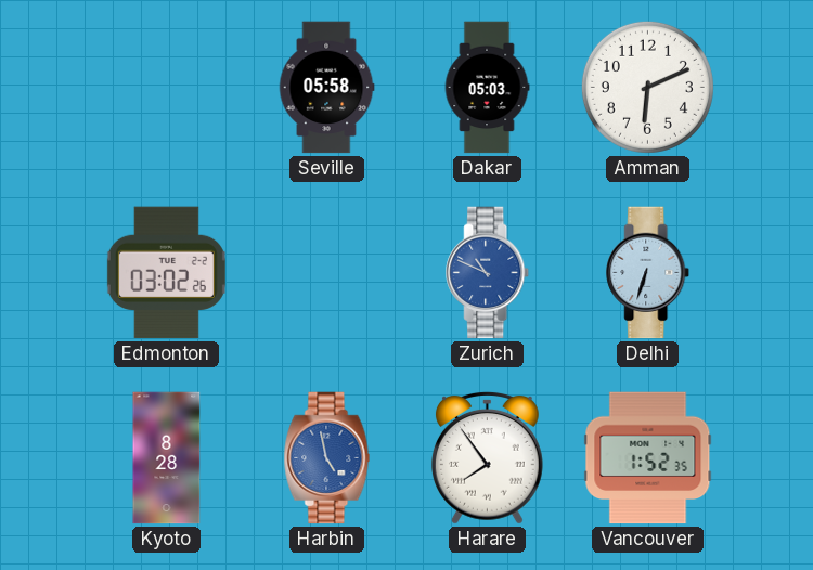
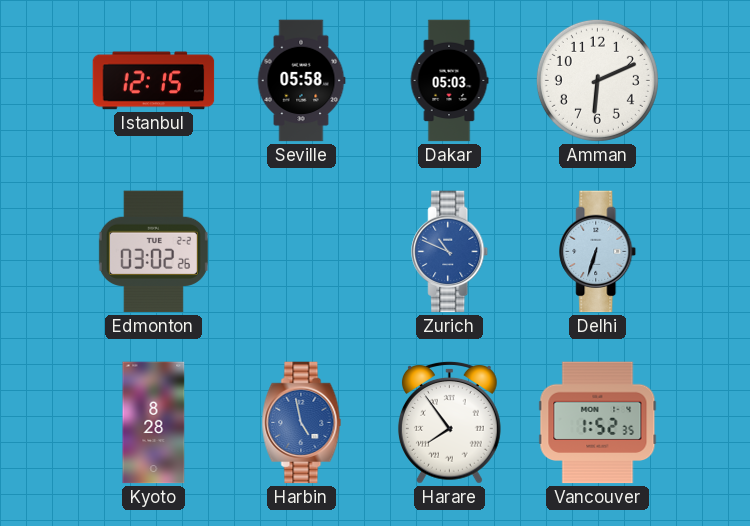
Istanbul: none -> 12:15
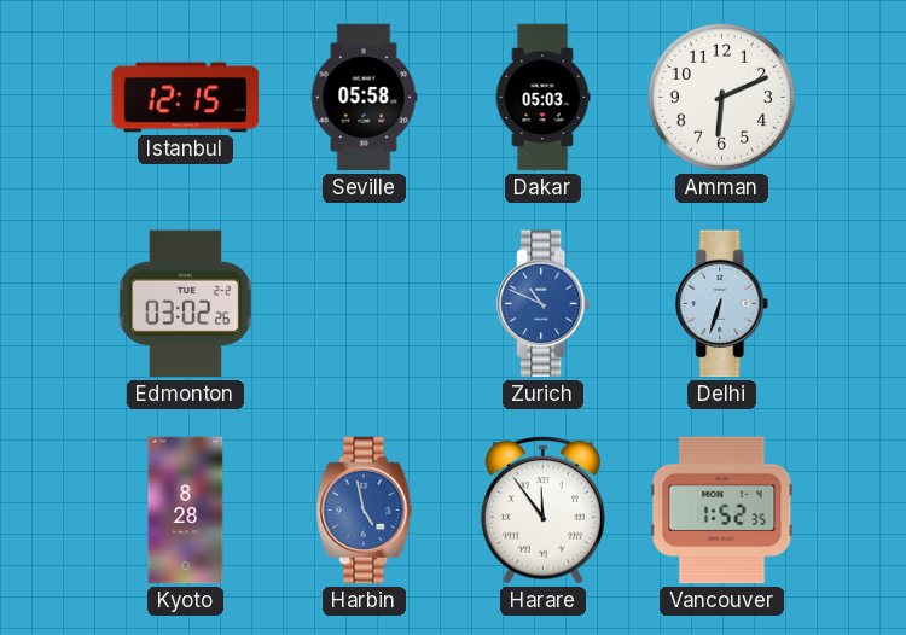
Harare: 7:54 -> 11:54
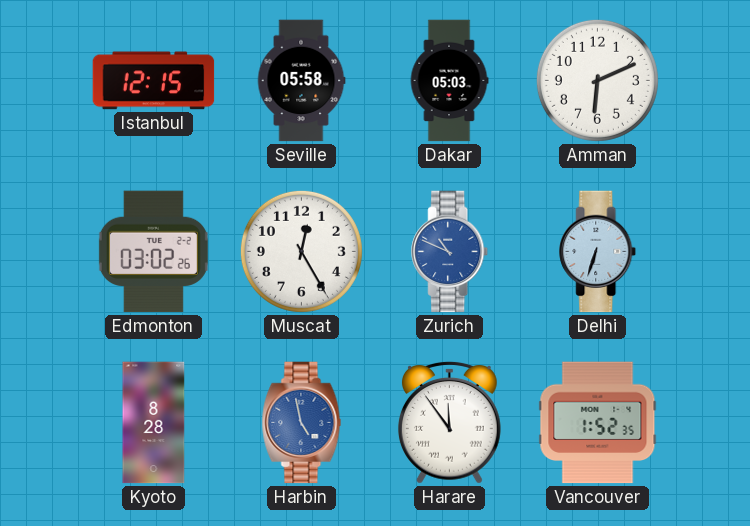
Muscat: none -> 12:25
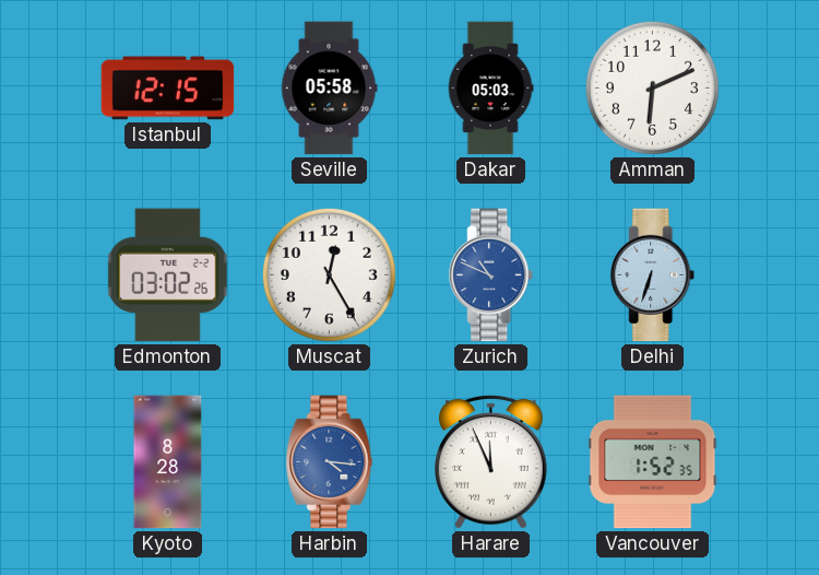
Harbin: 4:58 -> 4:16
Harare: 11:54 -> 11:56
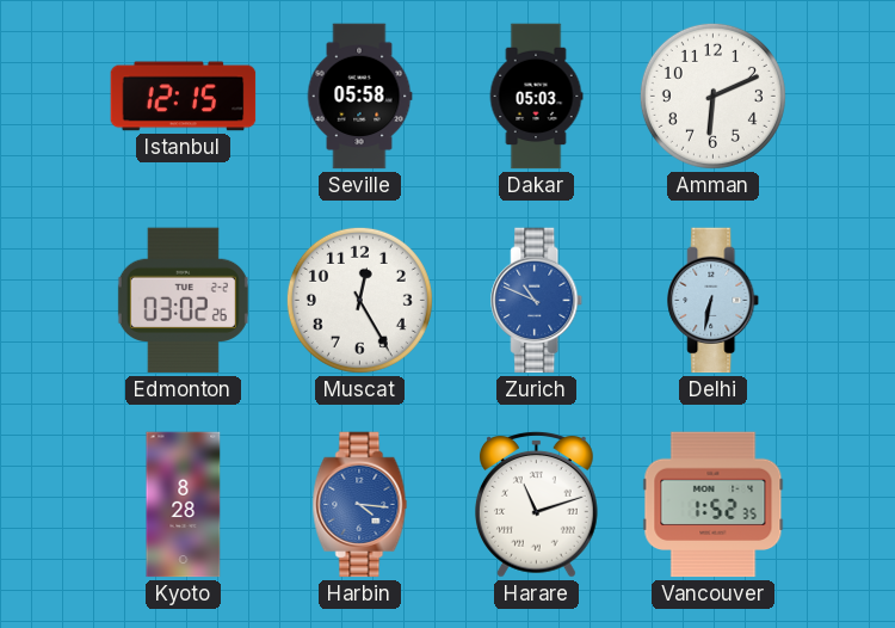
Delhi: 6:33 -> 6:32
Harare: 11:56 -> 11:12
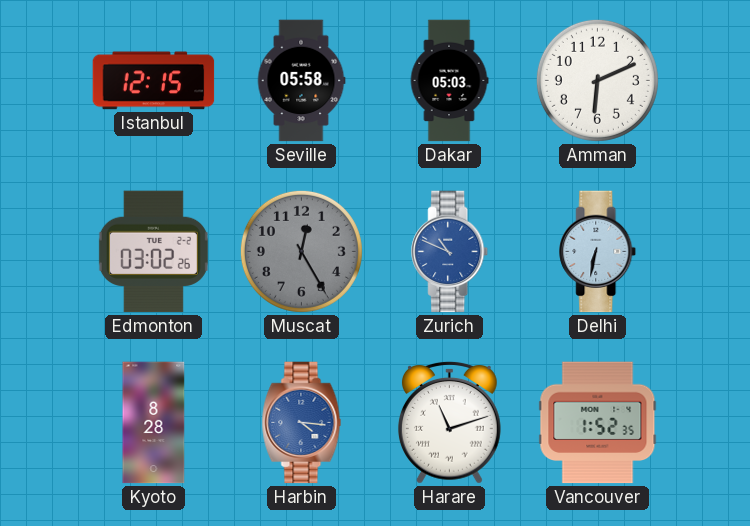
Muscat dial: white -> grey
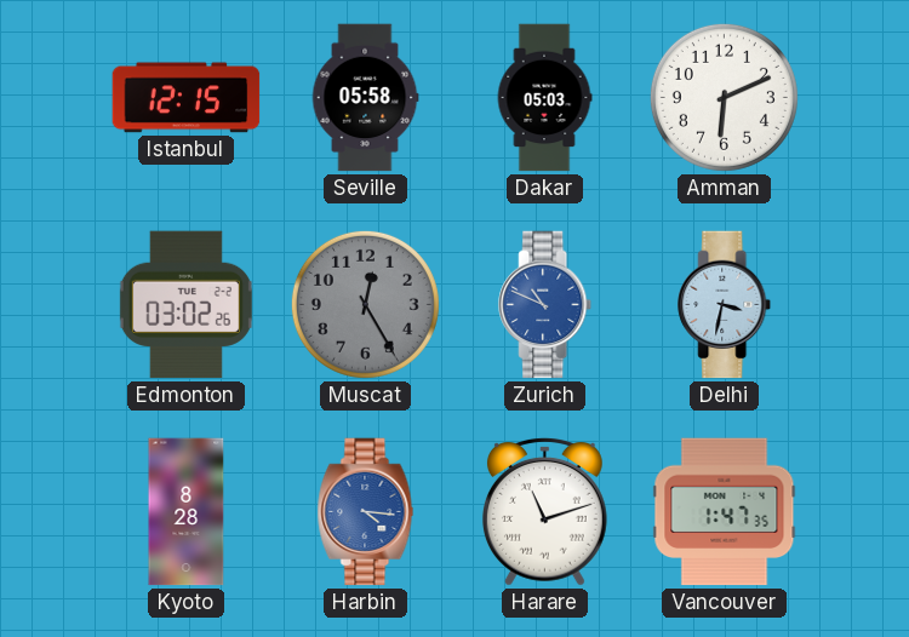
Delhi: 6:32 -> 3:32
Vancouver: 1:52 -> 1:47
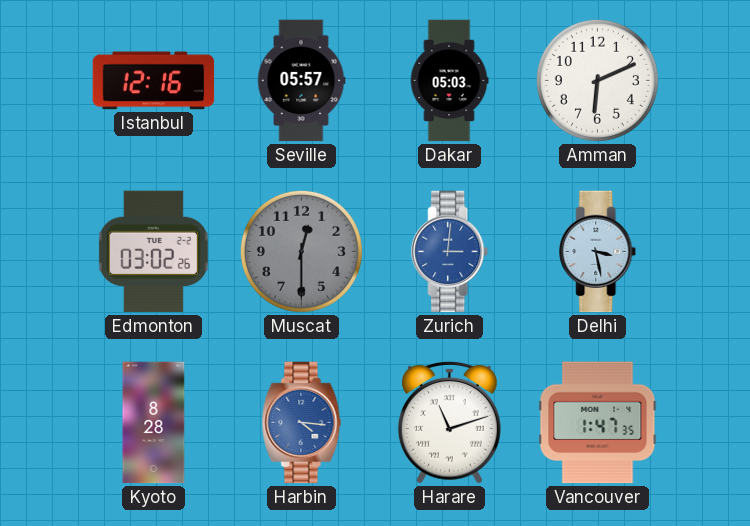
Istanbul: 12:15 -> 12:16
Seville: 05:58 -> 05:57
Muscat: 12:25 -> 12:30
Zurich: 10:49 -> 3:01
Delhi: 3:32 -> 3:28
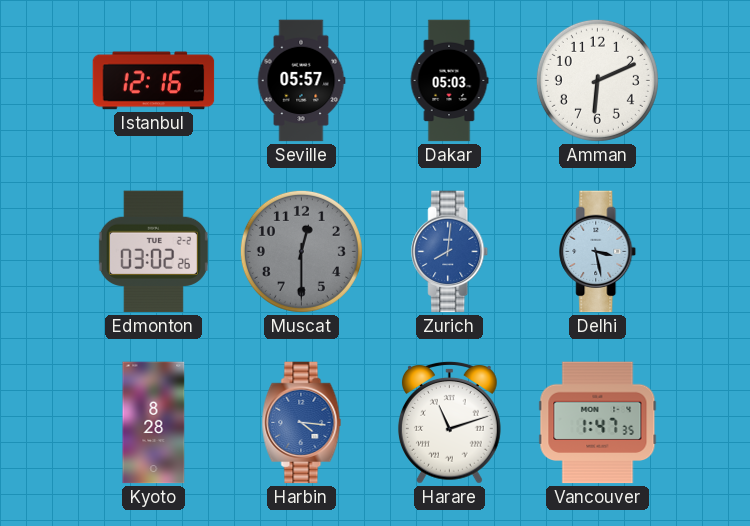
Zurich: 3:01 -> 8:01
